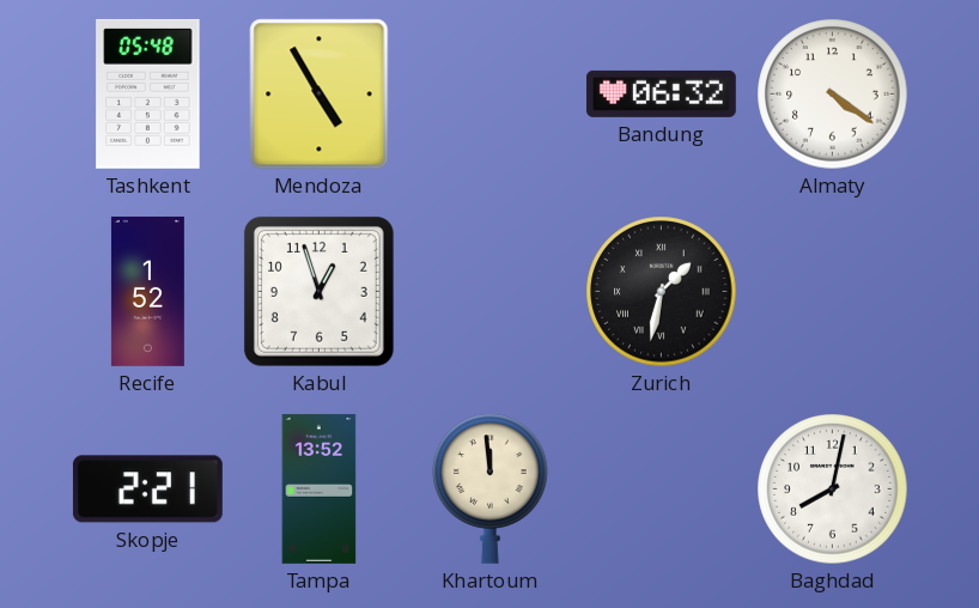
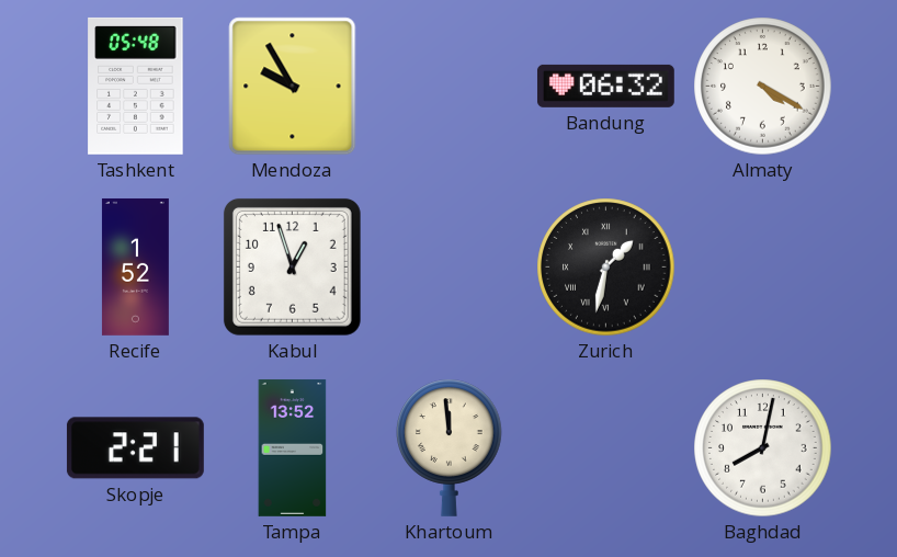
Mendoza: 4:55 -> 9:55
Almaty: 4:21 -> 4:20
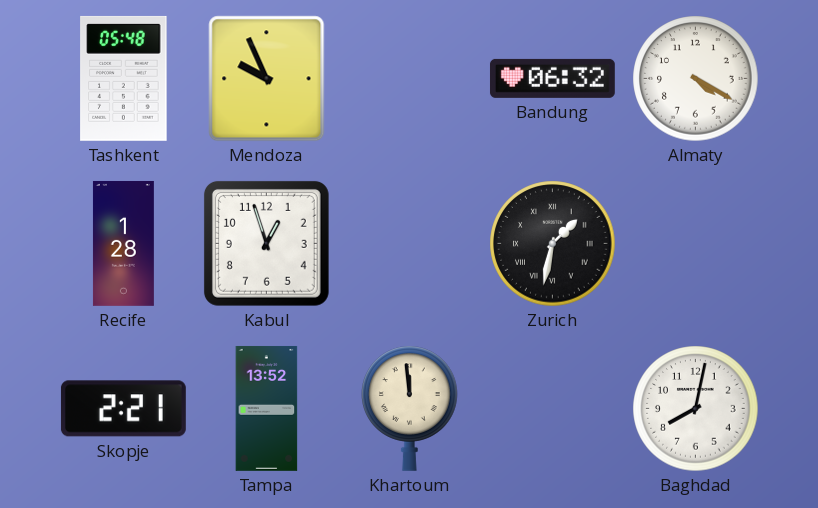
Mendoza: 9:55 -> 9:56
Recife: 1:52 -> 1:28
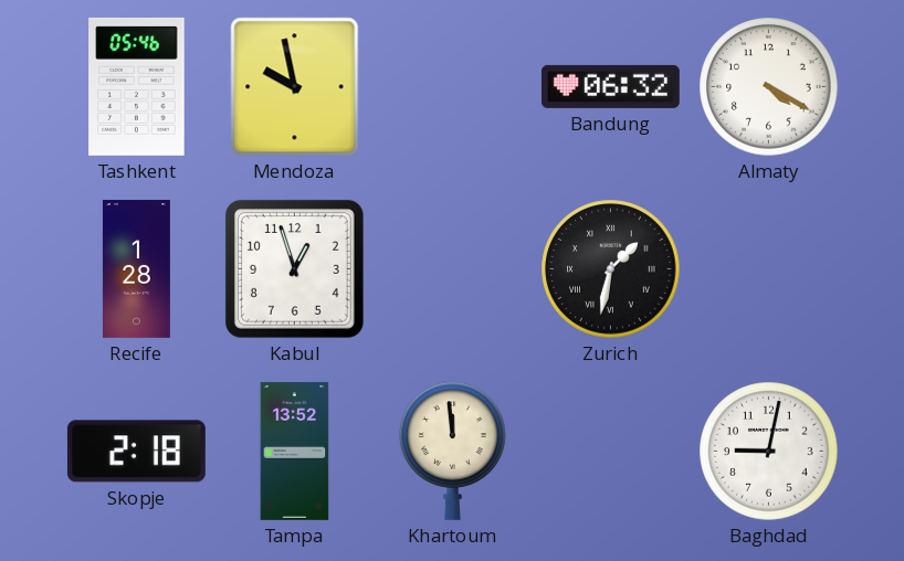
Tashkent: 05:48 -> 05:46
Mendoza: 9:56 -> 9:58
Skopje: 2:21 -> 2:18
Baghdad: 8:02 -> 9:02
